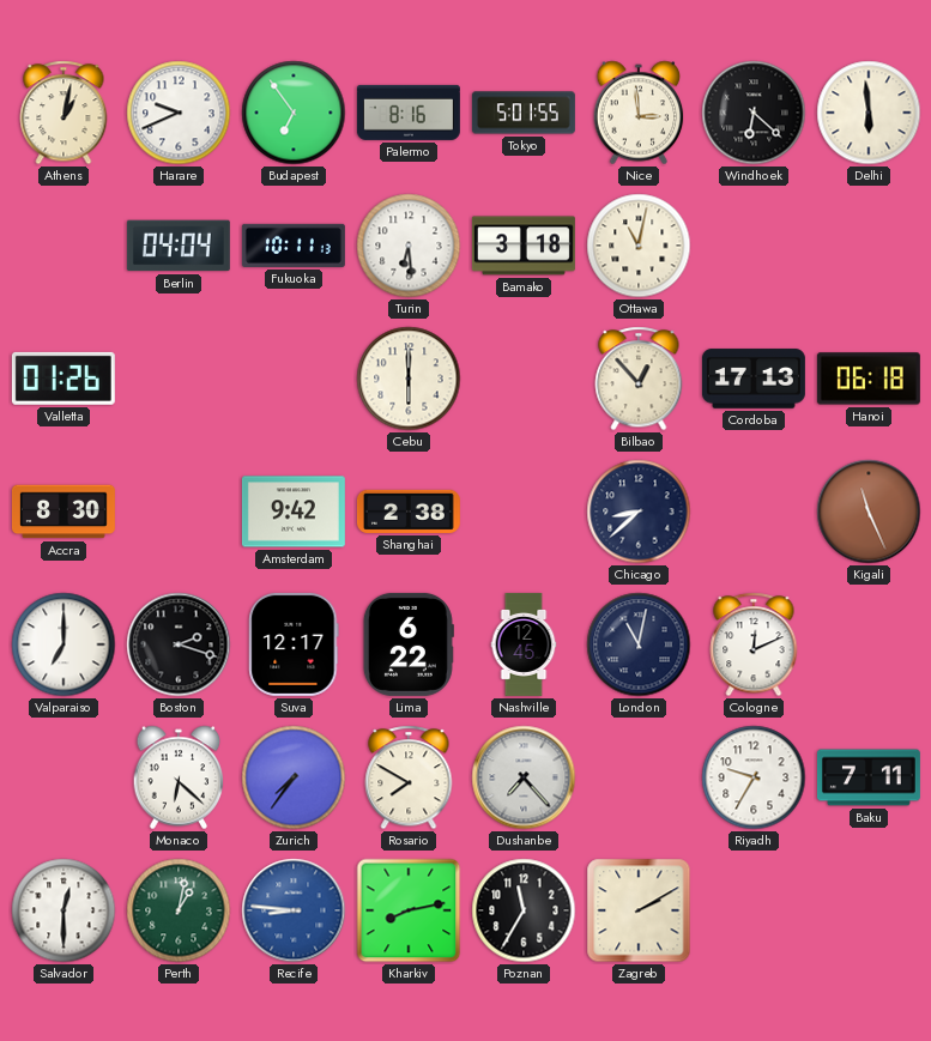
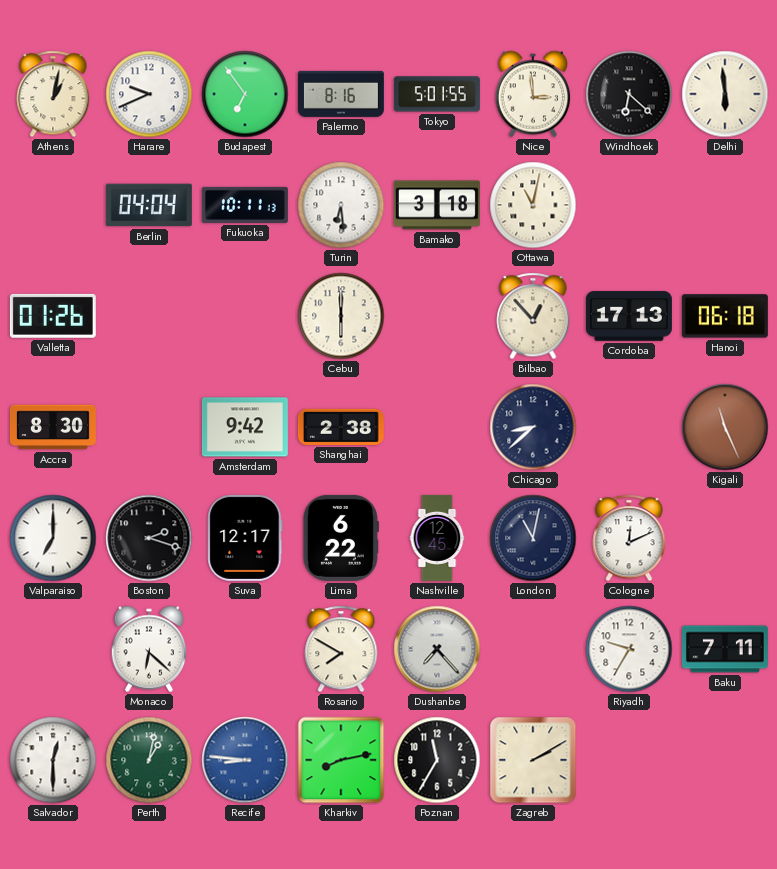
Zurich: 7:36 -> none
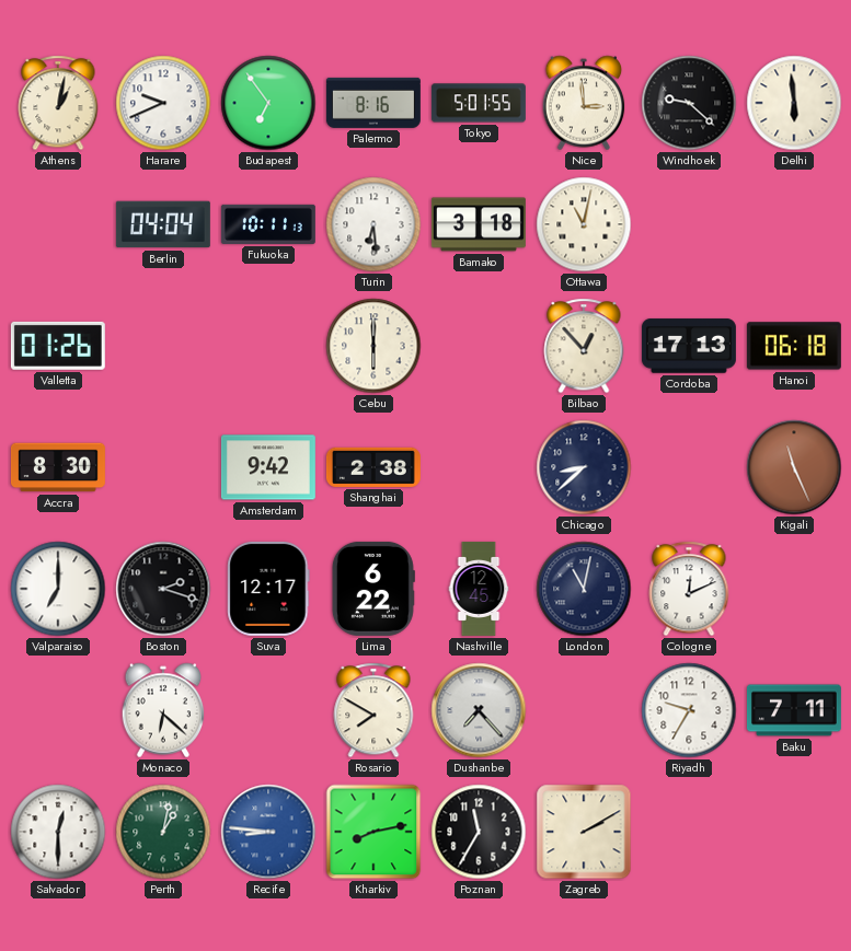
Windhoek: 6:22 -> 9:22
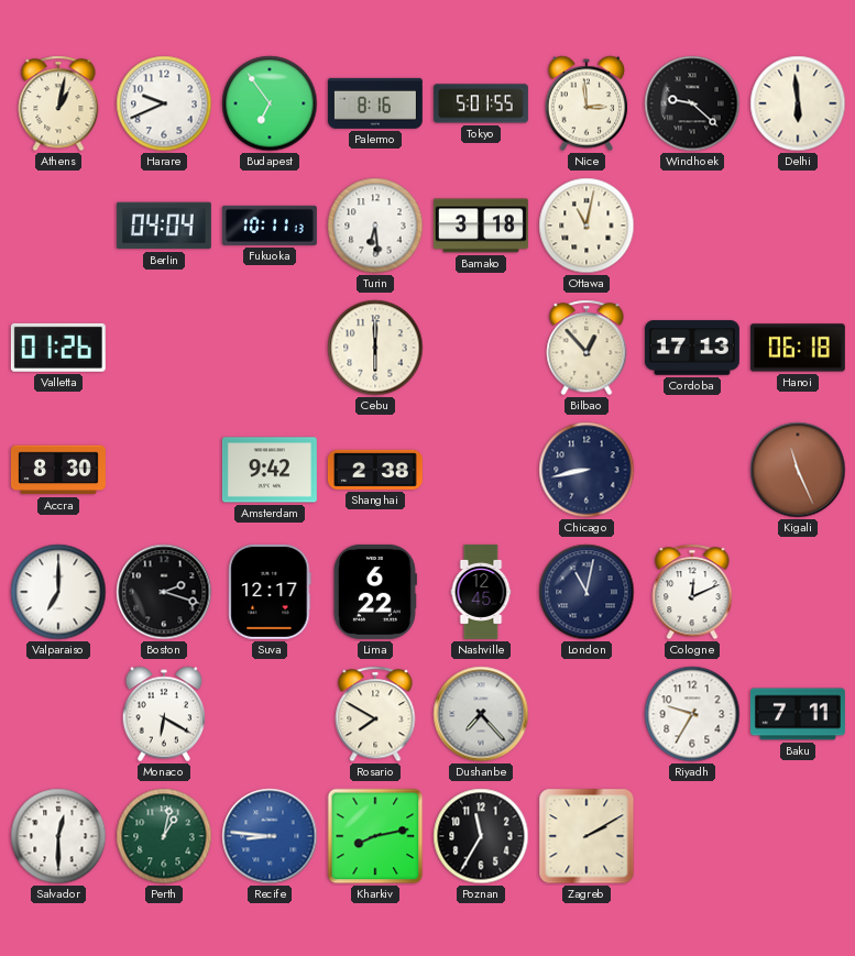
Chicago: 8:38 -> 8:43
Monaco: 6:22 -> 6:20
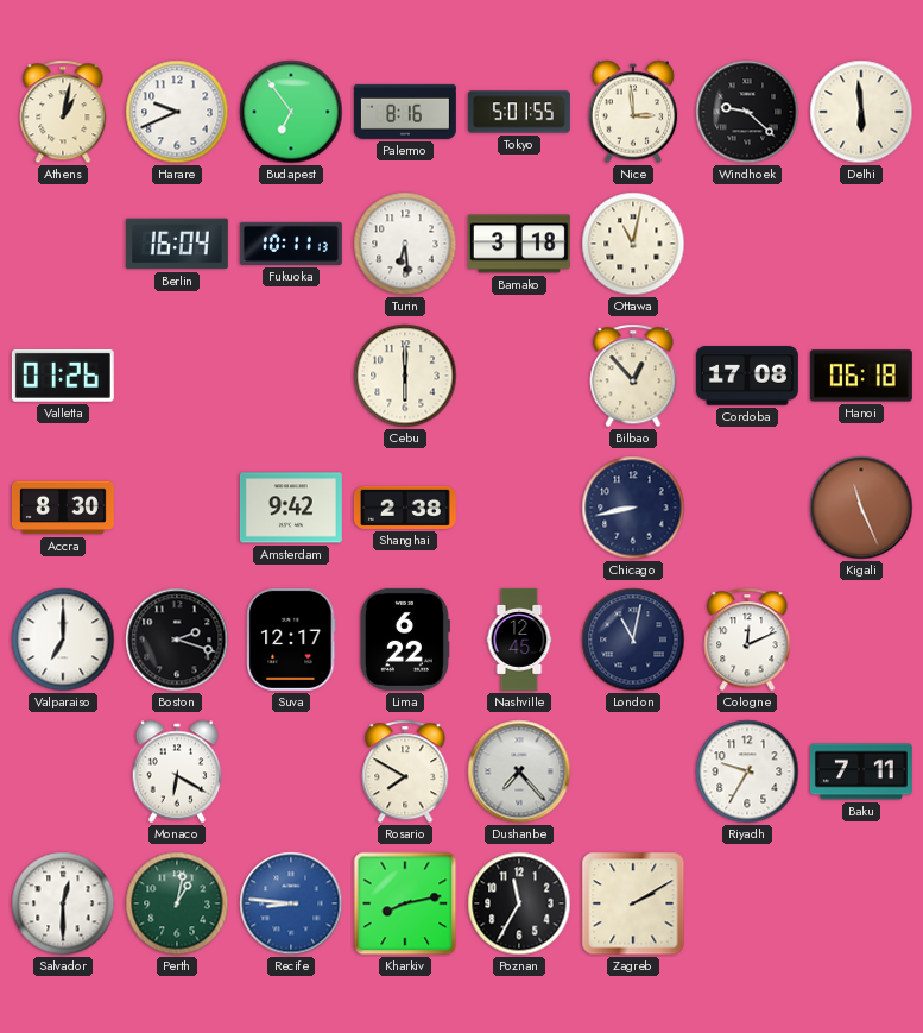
Berlin: 04:04 -> 16:04
Cordoba: 17:13 -> 17:08
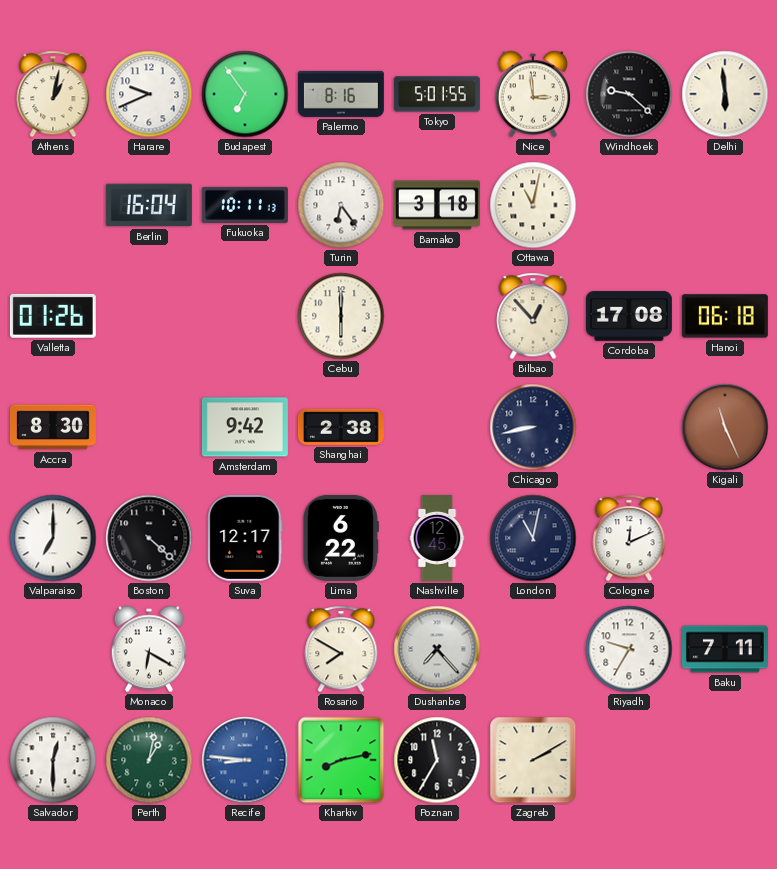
Turin: 6:29 -> 6:24
Boston: 2:18 -> 4:22
